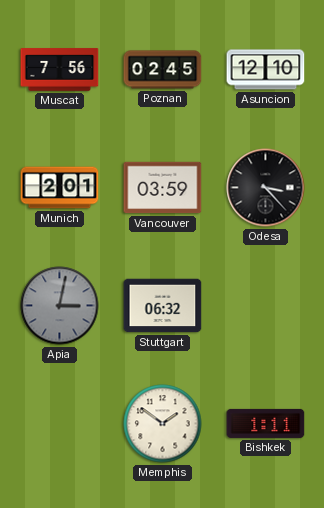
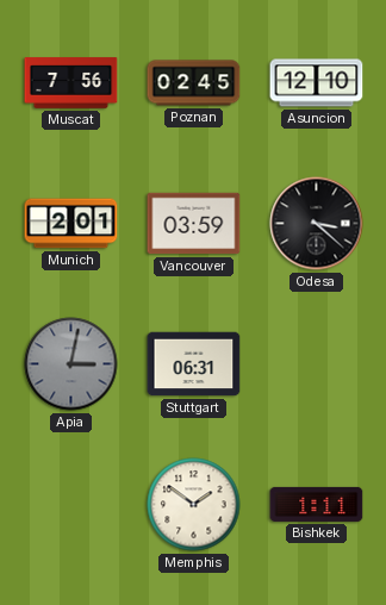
Odesa: 3:23 -> 3:22
Stuttgart: 06:32 -> 06:31
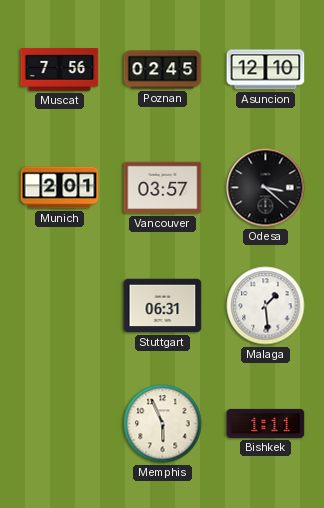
Vancouver: 03:59 -> 03:57
Apia: 3:02 -> none
Malaga: none -> 1:29
Memphis: 1:51 -> 5:56
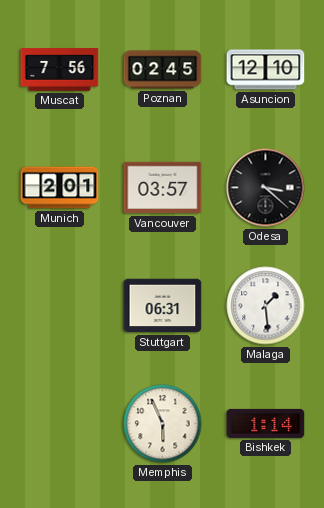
Bishkek: 1:11 -> 1:14
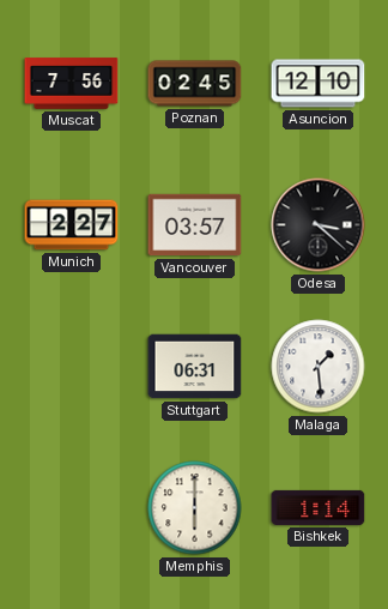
Munich: 2:01 -> 2:27
Memphis: 5:56 -> 6:00
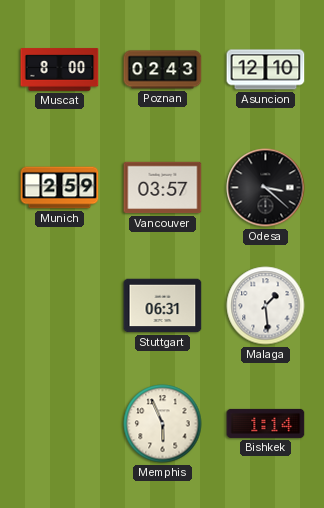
Muscat: 7:56 -> 8:00
Poznan: 02:45 -> 02:43
Munich: 2:27 -> 2:59
Memphis: 6:00 -> 5:56
